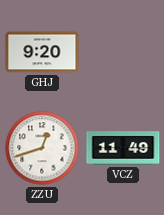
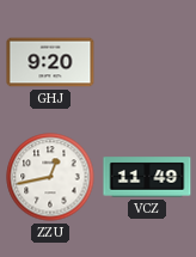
ZZU: 12:42 -> 12:43
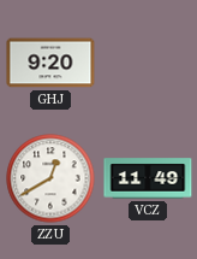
ZZU: 12:43 -> 12:40
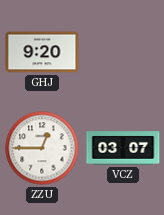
ZZU: 12:40 -> 12:45
VCZ: 11:49 -> 03:07
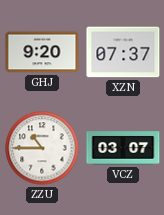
XZN: none -> 07:37
ZZU: 12:45 -> 10:45
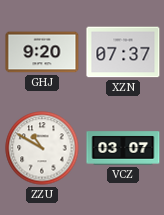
ZZU: 10:45 -> 10:50
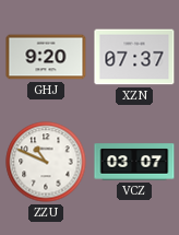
ZZU: 10:50 -> 10:49
